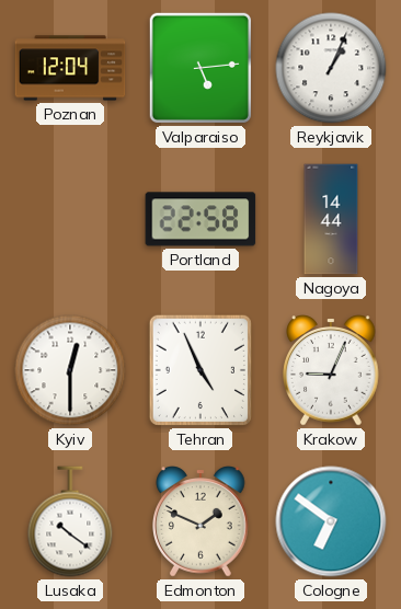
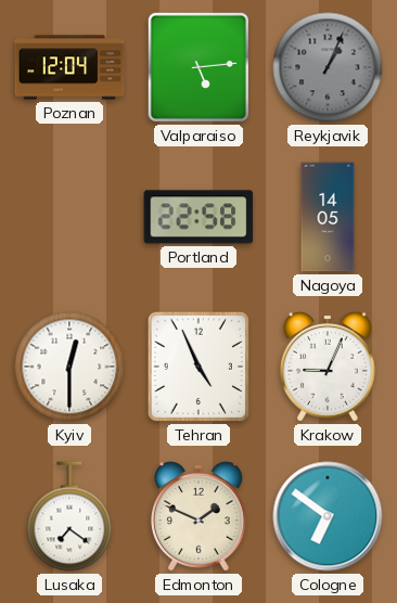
Reykjavik dial: white -> grey
Nagoya: 14:44 -> 14:05
Lusaka: 10:21 -> 7:21
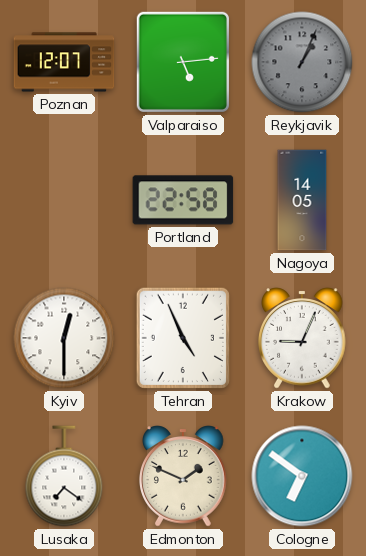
Poznan: 12:04 -> 12:07
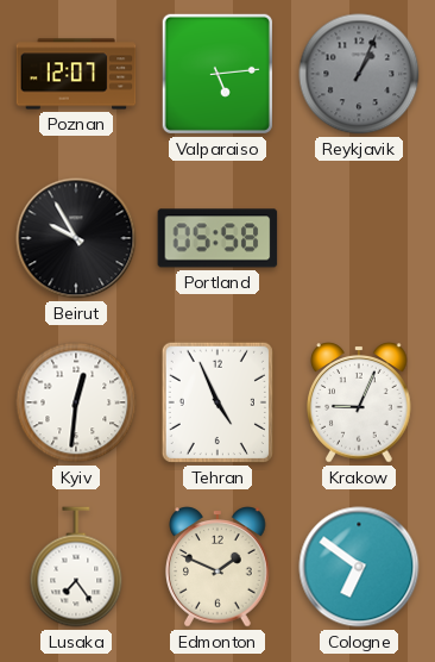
Beirut: none -> 9:55
Portland: 22:58 -> 05:58
Nagoya: 14:05 -> none
Kyiv: 12:30 -> 12:31
Lusaka: 7:21 -> 7:24
